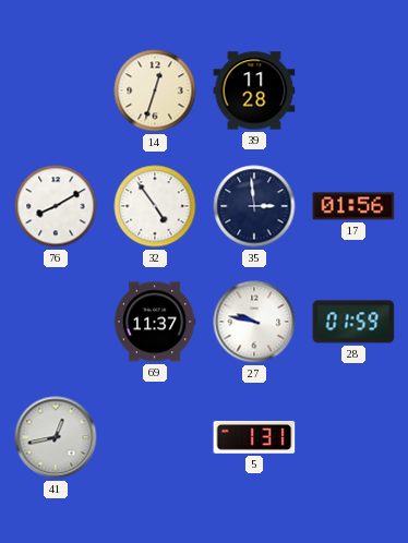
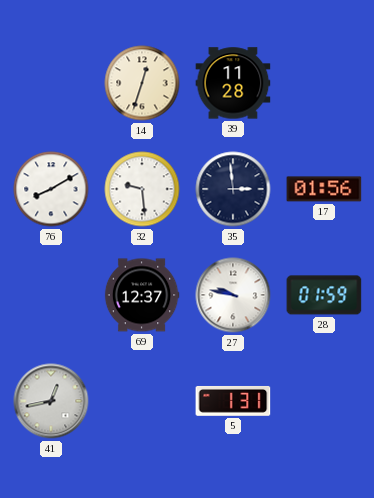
32: 4:54 -> 9:29
69: 11:37 -> 12:37
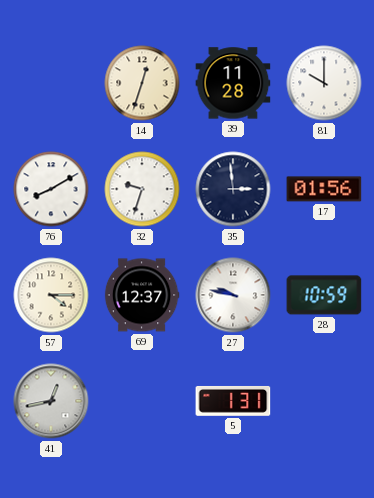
81: none -> 10:00
32: 9:29 -> 9:33
57: none -> 4:15
28: 01:59 -> 10:59
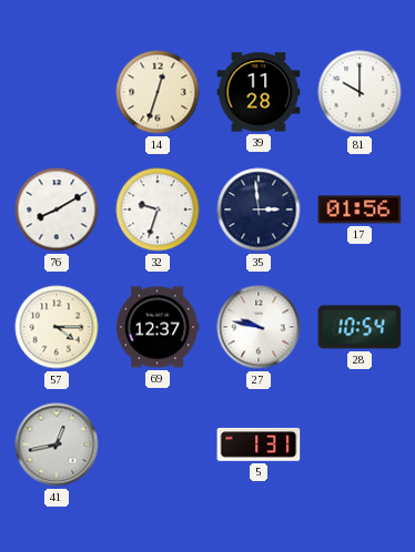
28: 10:59 -> 10:54
